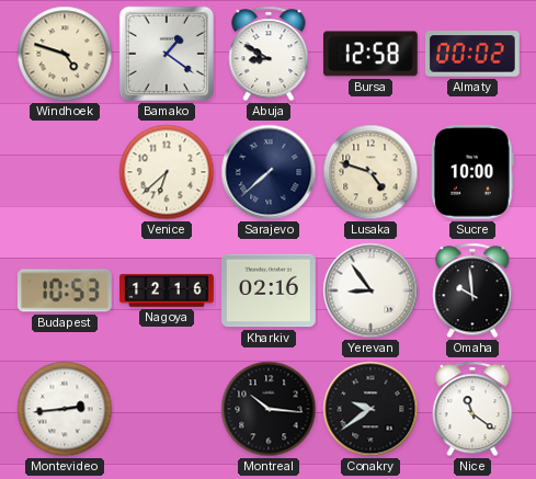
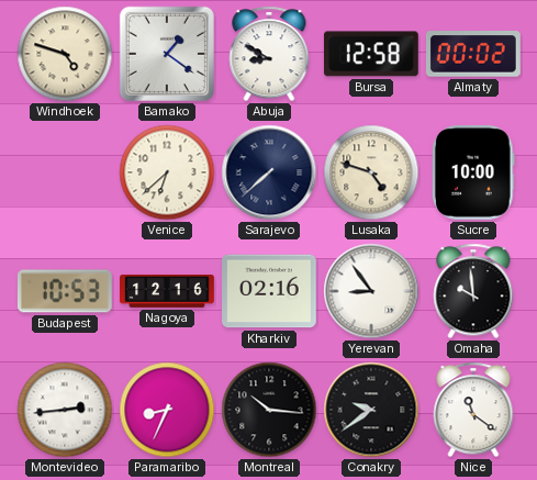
Paramaribo: none -> 8:34
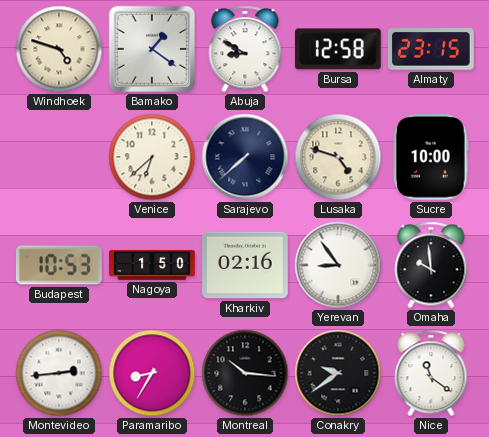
Almaty: 00:02 -> 23:15
Nagoya: 12:16 -> 1:50
Paramaribo: 8:34 -> 8:35
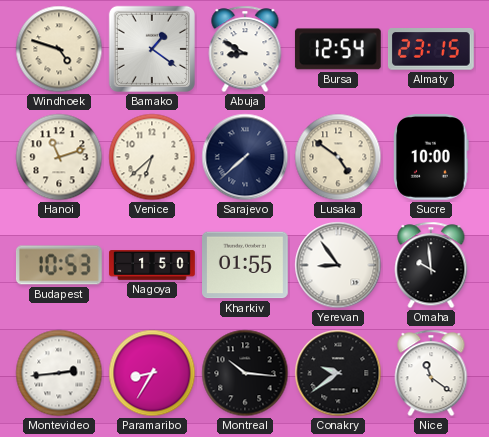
Bursa: 12:58 -> 12:54
Hanoi: none -> 11:12
Lusaka: 4:48 -> 4:51
Kharkiv: 02:16 -> 01:55
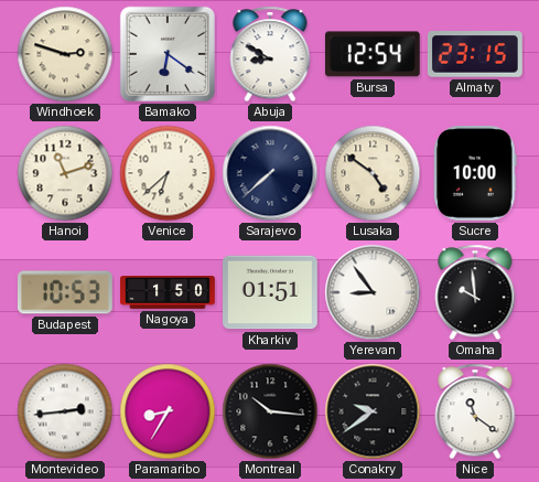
Windhoek: 4:48 -> 2:48
Bamako: 1:21 -> 6:21
Kharkiv: 01:55 -> 01:51
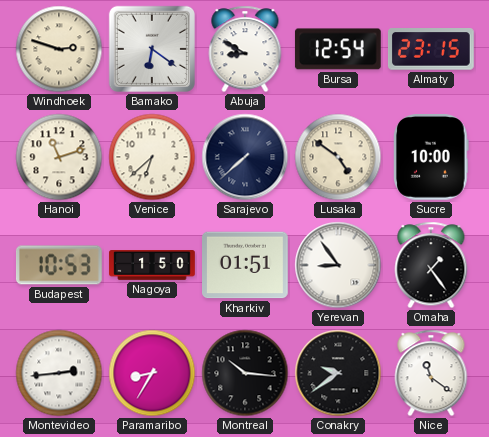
Omaha: 9:59 -> 1:24
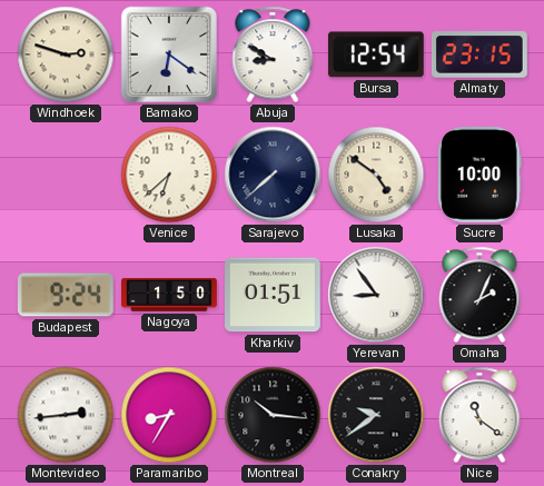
Hanoi: 11:12 -> none
Budapest: 10:53 -> 9:24
Omaha: 1:24 -> 2:04
